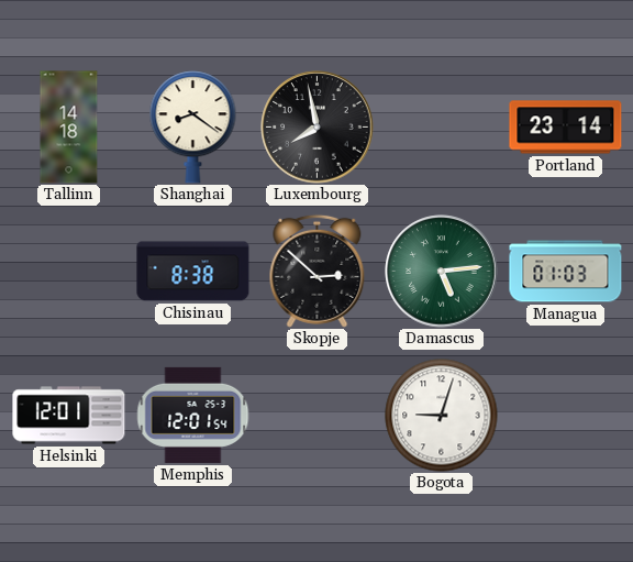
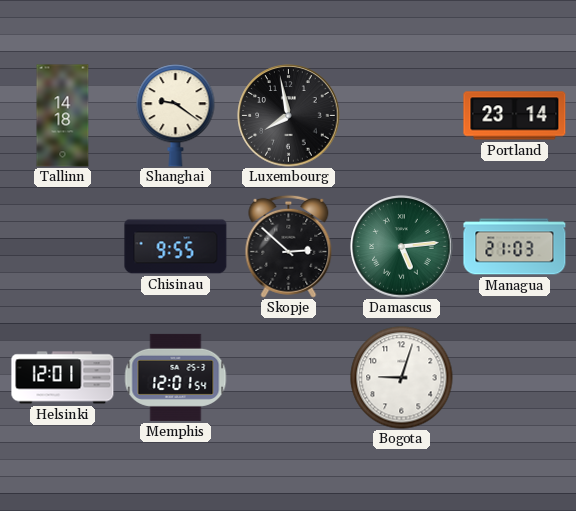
Shanghai: 8:21 -> 9:21
Chisinau: 8:38 -> 9:55
Managua: 01:03 -> 21:03
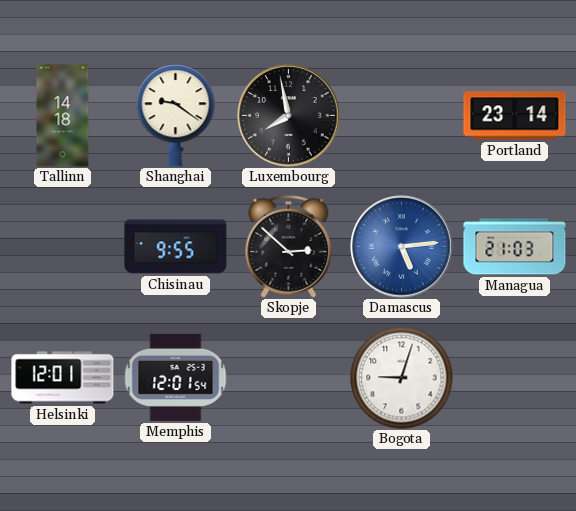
Damascus dial: green -> blue
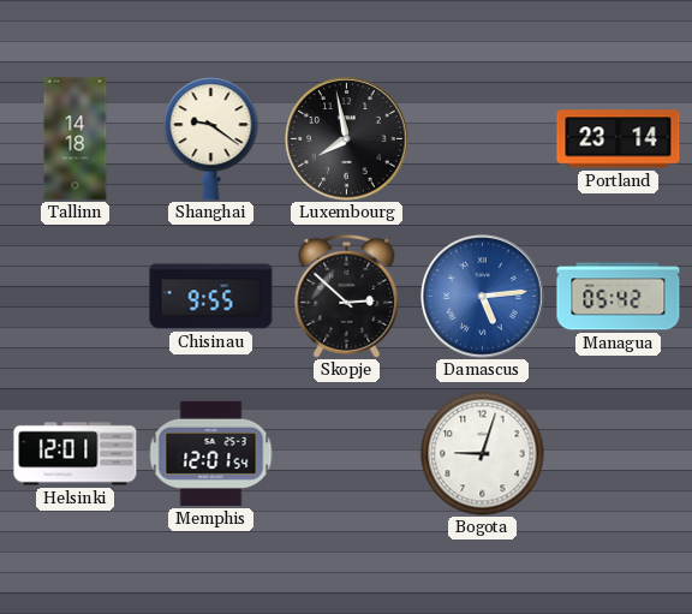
Managua: 21:03 -> 05:42
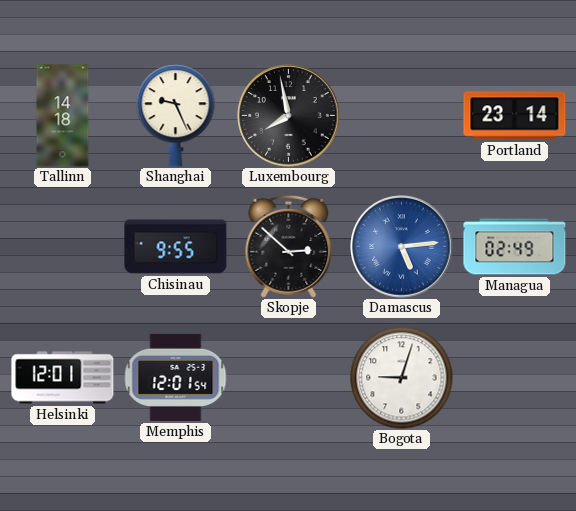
Shanghai: 9:21 -> 9:26
Managua: 05:42 -> 02:49
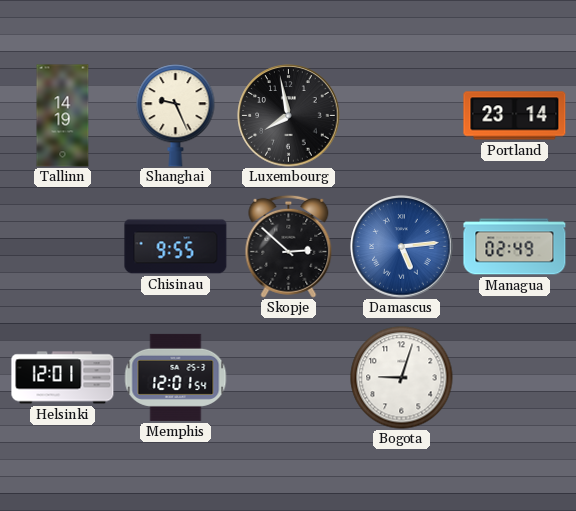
Tallinn: 14:18 -> 14:19
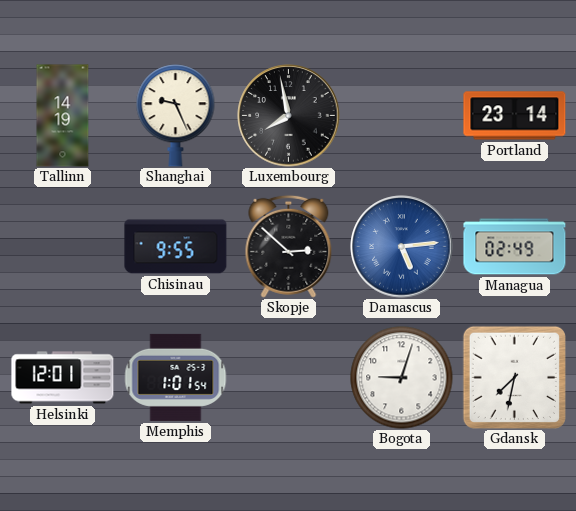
Memphis: 12:01 -> 1:01
Gdansk: none -> 7:32
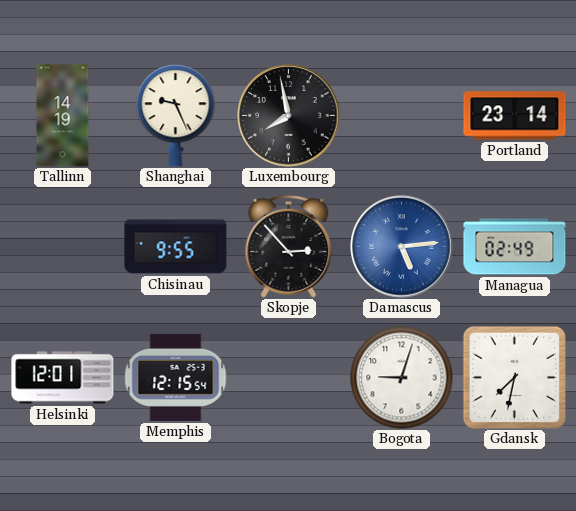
Skopje: 2:52 -> 2:53
Memphis: 1:01 -> 12:15
